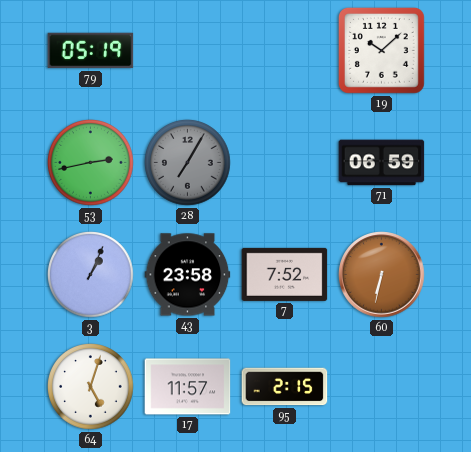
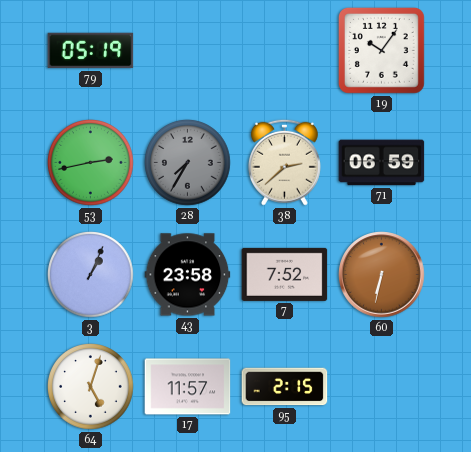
19: 10:08 -> 10:06
28: 7:05 -> 7:35
38: none -> 2:38
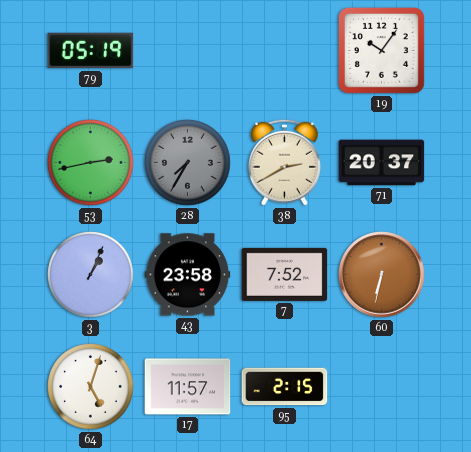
38: 2:38 -> 2:40
71: 06:59 -> 20:37
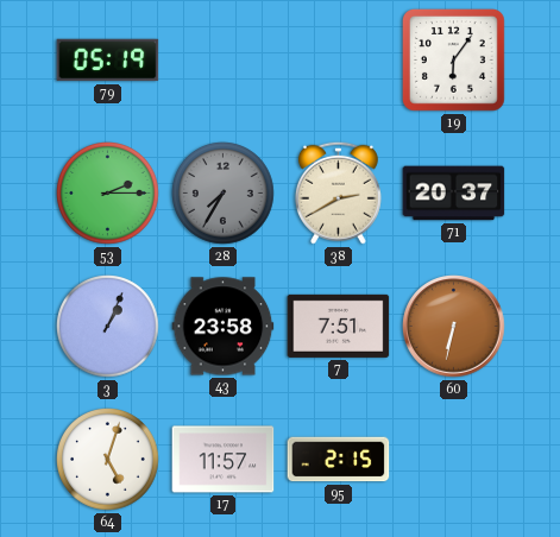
19: 10:06 -> 6:06
53: 2:43 -> 2:15
7: 7:52 -> 7:51
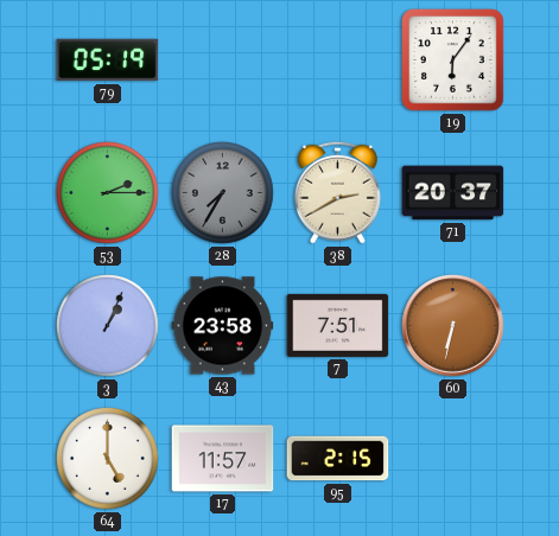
64: 5:03 -> 5:00
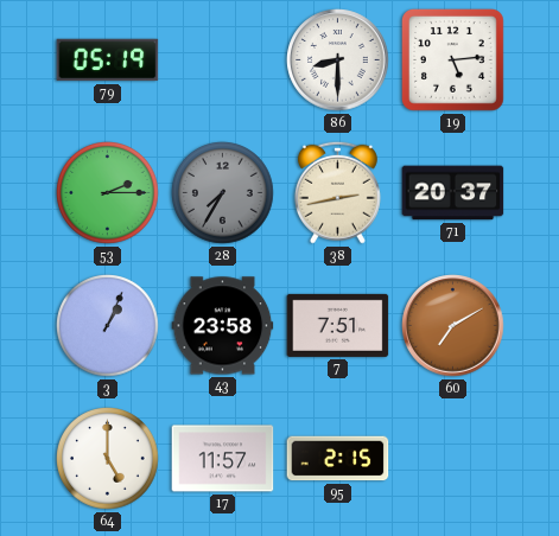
86: none -> 8:30
19: 6:06 -> 5:14
38: 2:40 -> 2:43
60: 6:32 -> 7:10
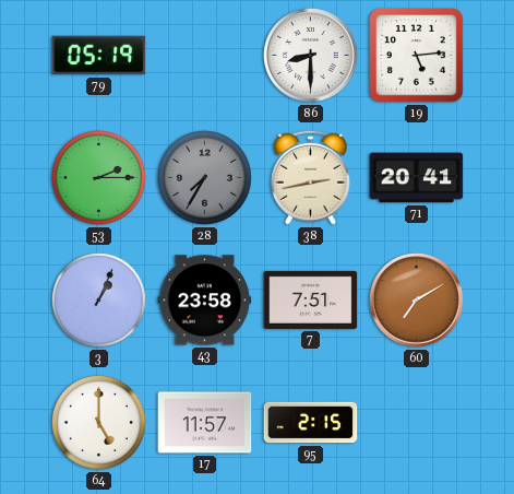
71: 20:37 -> 20:41
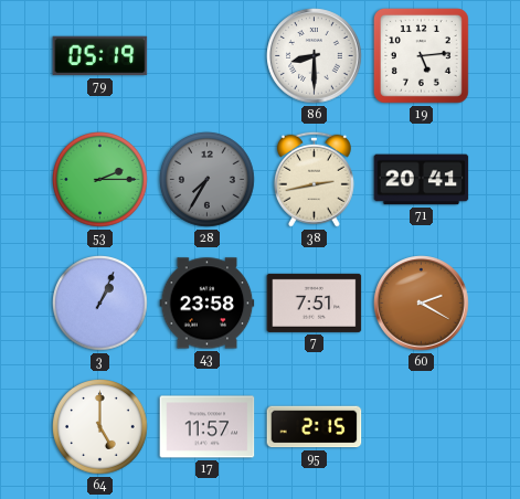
60: 7:10 -> 2:20
